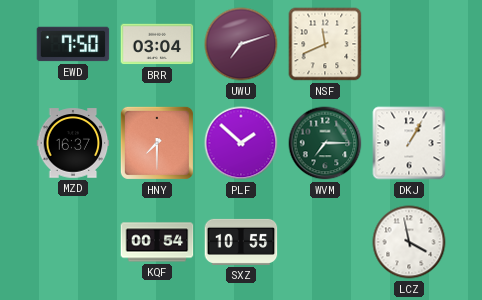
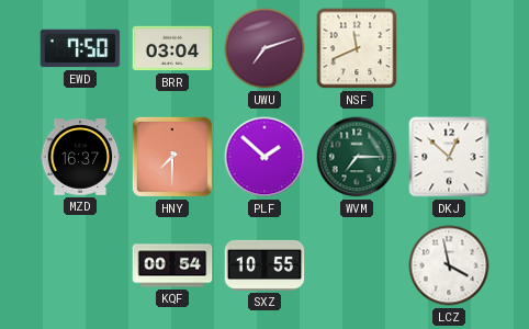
DKJ: 1:05 -> 12:52
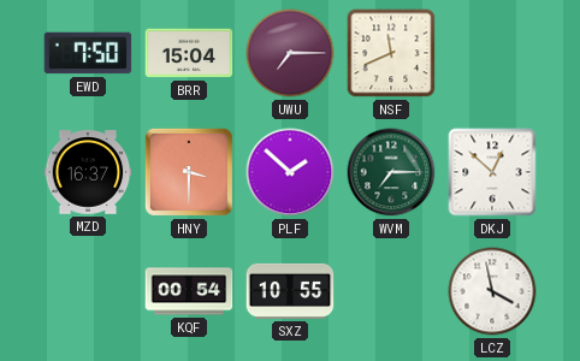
BRR: 03:04 -> 15:04
UWU: 7:12 -> 7:15
HNY: 7:30 -> 3:30
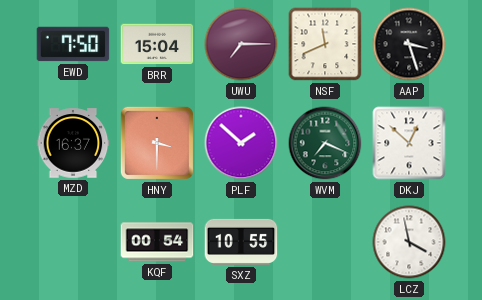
AAP: none -> 3:27
WVM: 7:15 -> 7:19
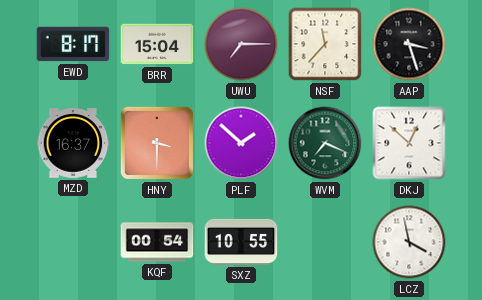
EWD: 7:50 -> 8:17
NSF: 11:41 -> 11:37
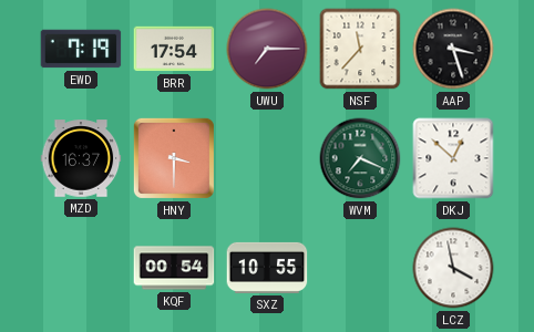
EWD: 8:17 -> 7:19
BRR: 15:04 -> 17:54
PLF: 1:52 -> none
